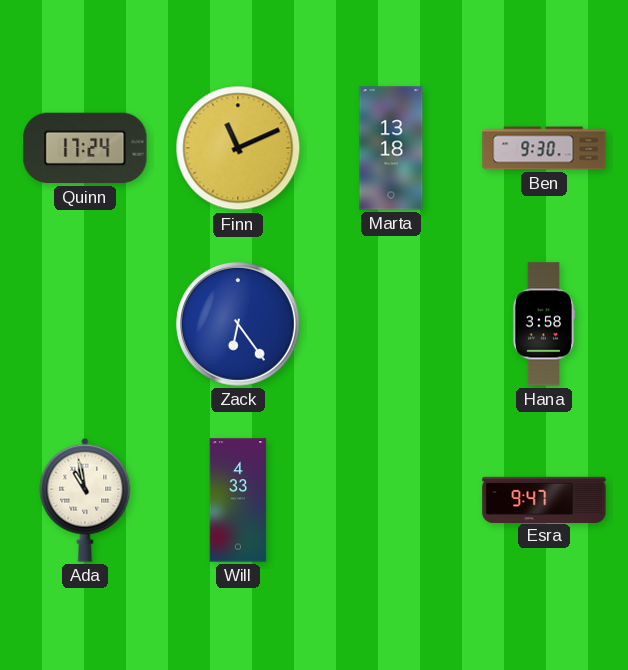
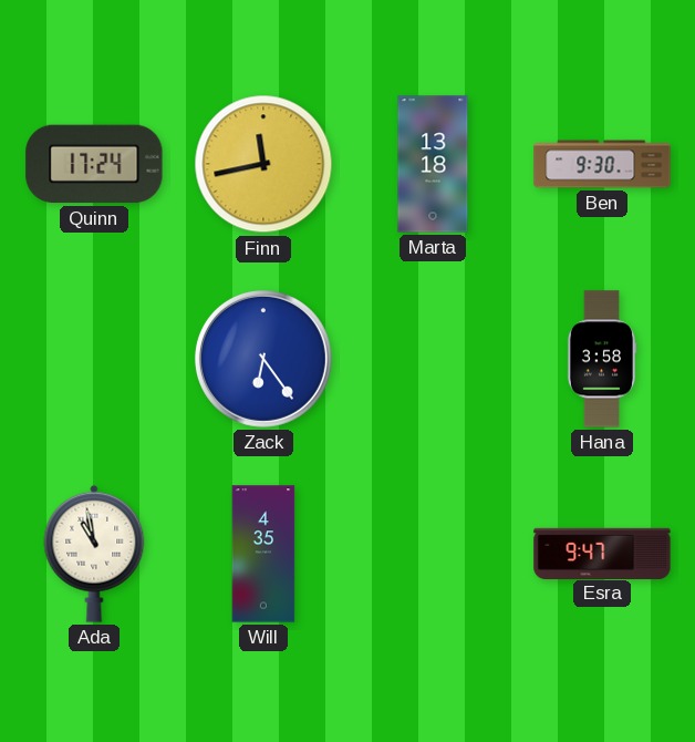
Finn: 11:11 -> 11:43
Will: 4:33 -> 4:35
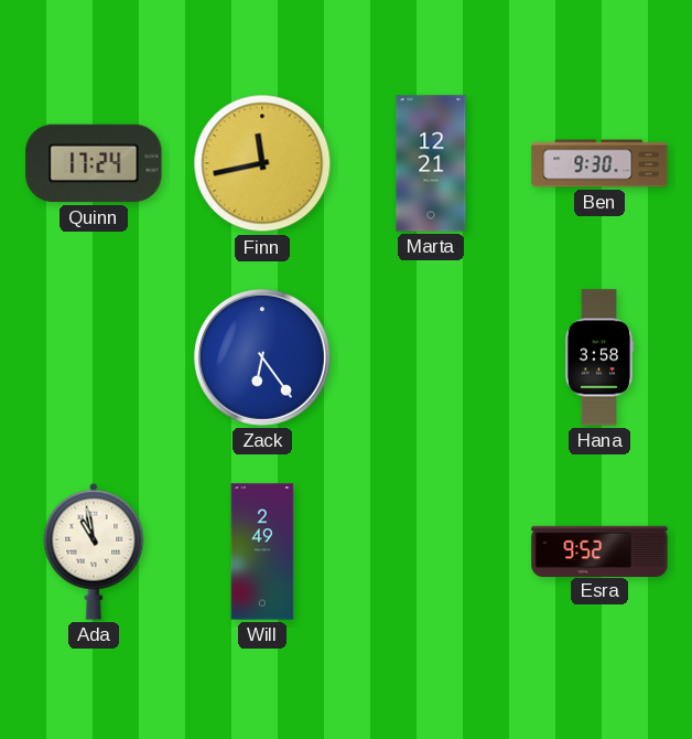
Marta: 13:18 -> 12:21
Will: 4:35 -> 2:49
Esra: 9:47 -> 9:52
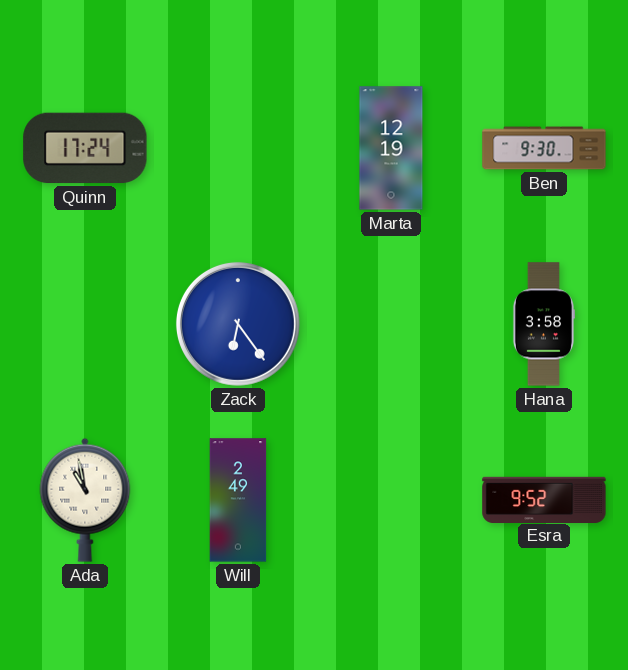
Finn: 11:43 -> none
Marta: 12:21 -> 12:19
